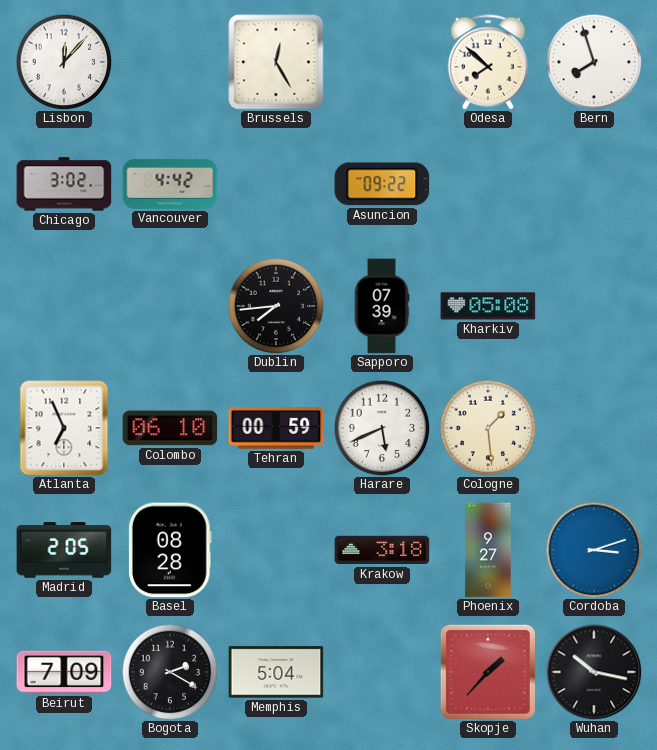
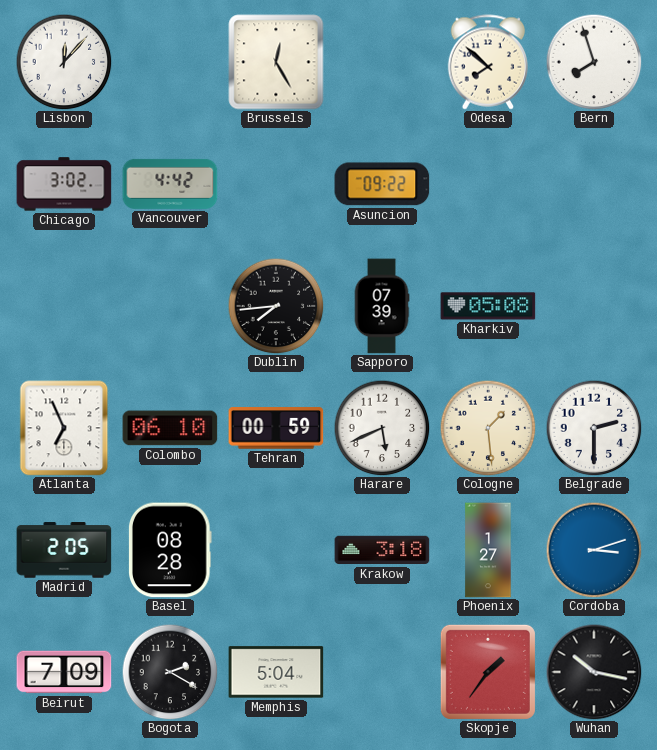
Belgrade: none -> 2:30
Phoenix: 9:27 -> 1:27
Skopje: 1:37 -> 1:36
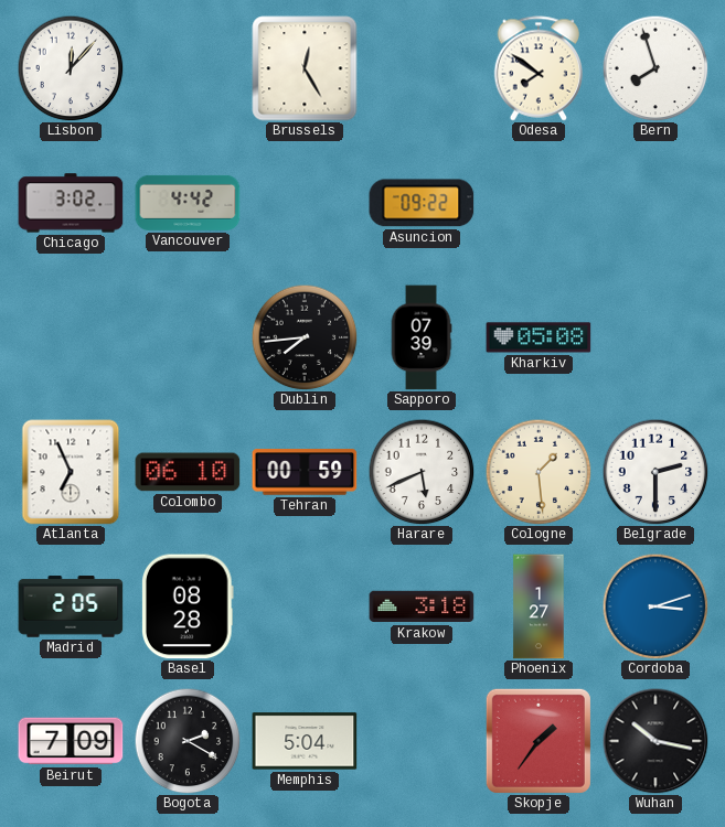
Odesa: 7:52 -> 7:51
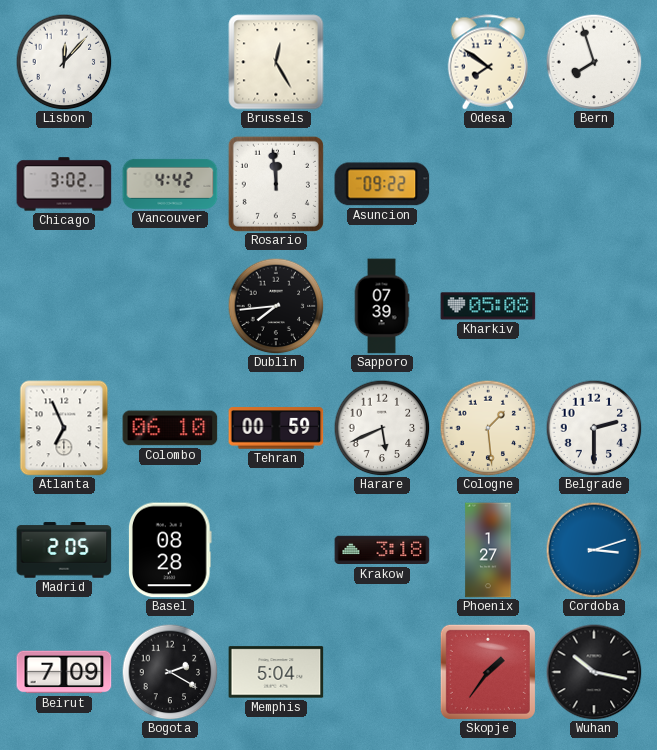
Rosario: none -> 11:59
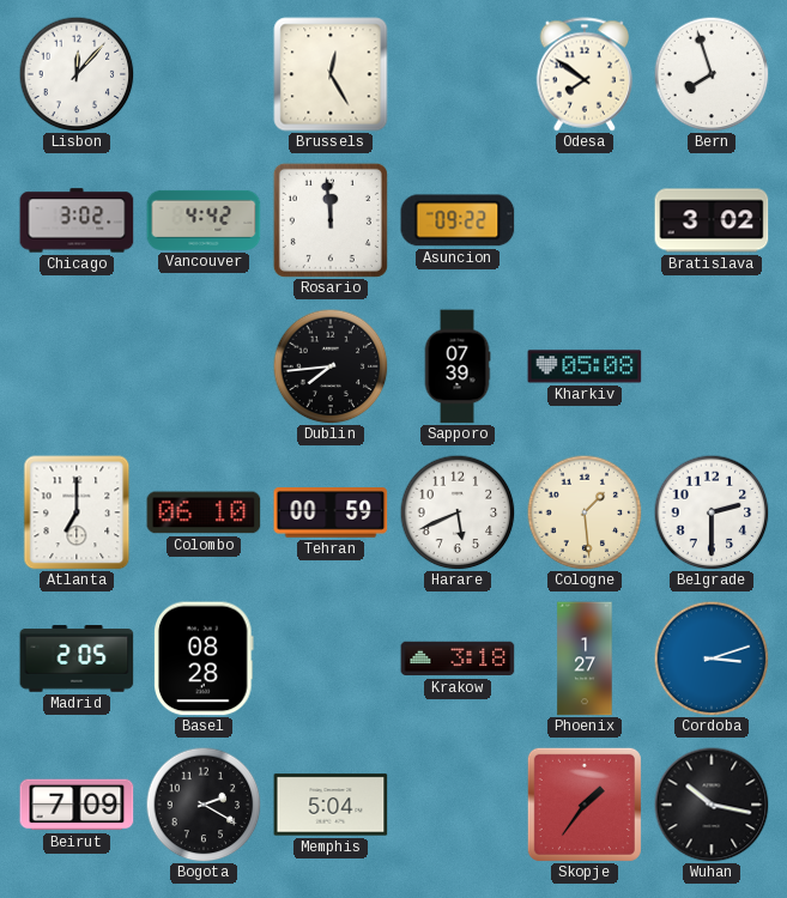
Bratislava: none -> 3:02
Atlanta: 6:56 -> 7:00
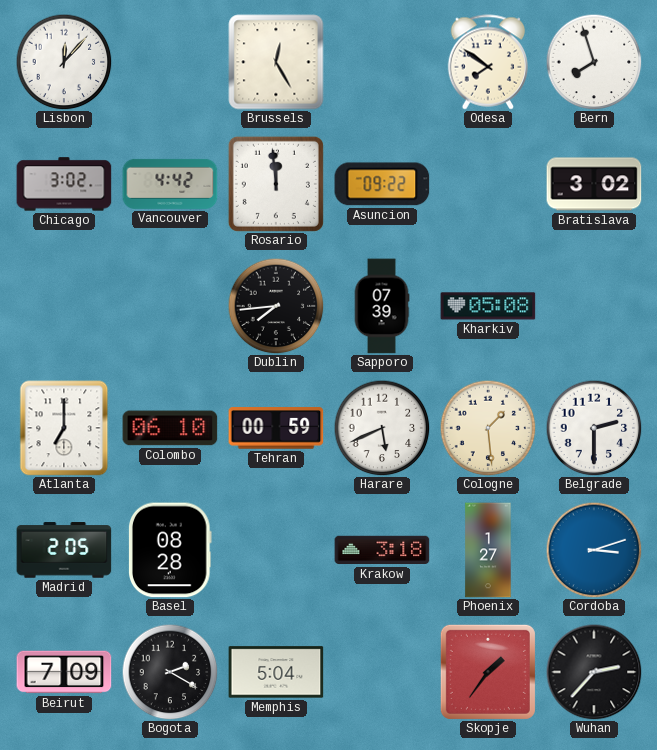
Wuhan: 10:17 -> 2:37
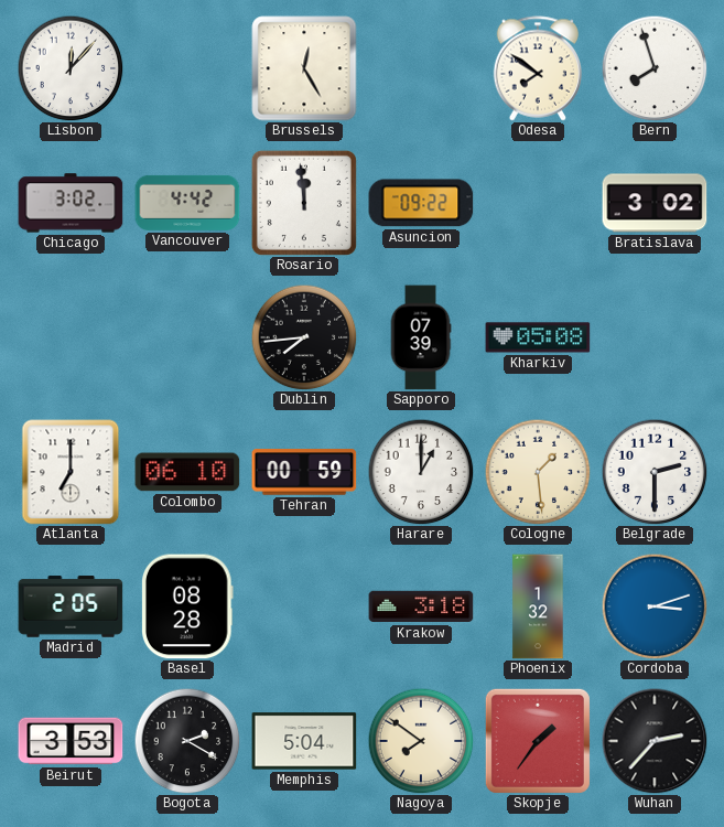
Harare: 5:41 -> 1:00
Phoenix: 1:27 -> 1:32
Beirut: 7:09 -> 3:53
Nagoya: none -> 7:51
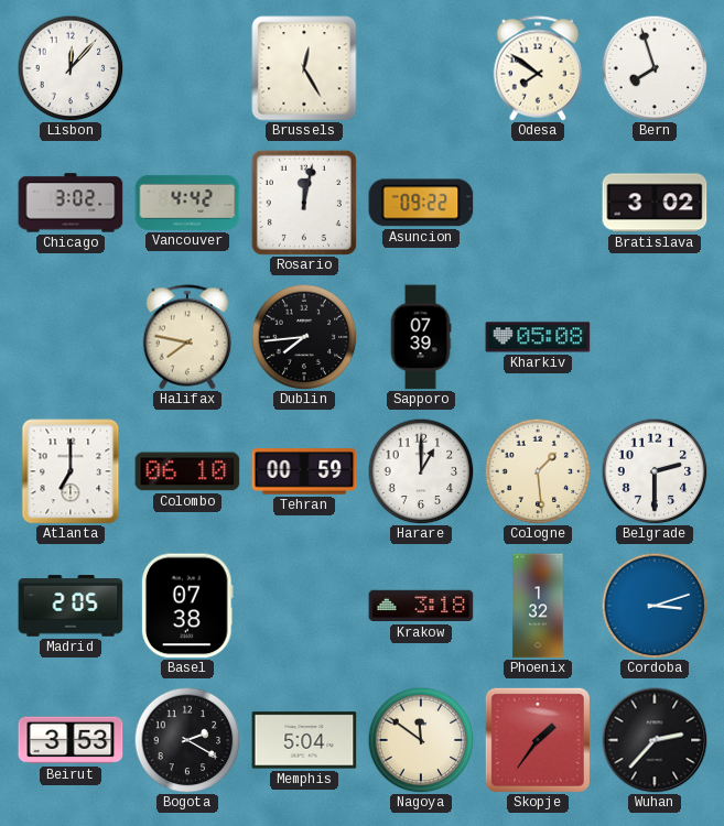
Rosario: 11:59 -> 12:02
Halifax: none -> 7:47
Basel: 08:28 -> 07:38
Nagoya: 7:51 -> 11:51
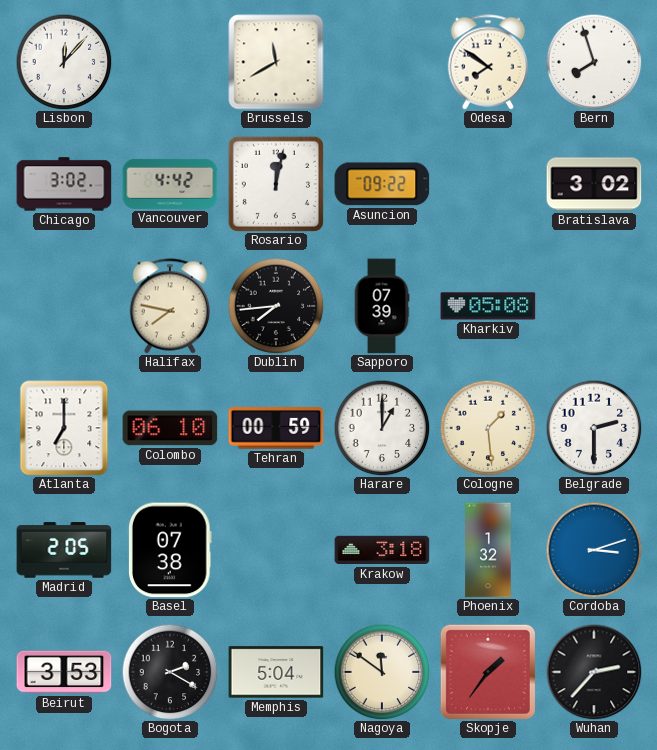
Brussels: 12:25 -> 11:40
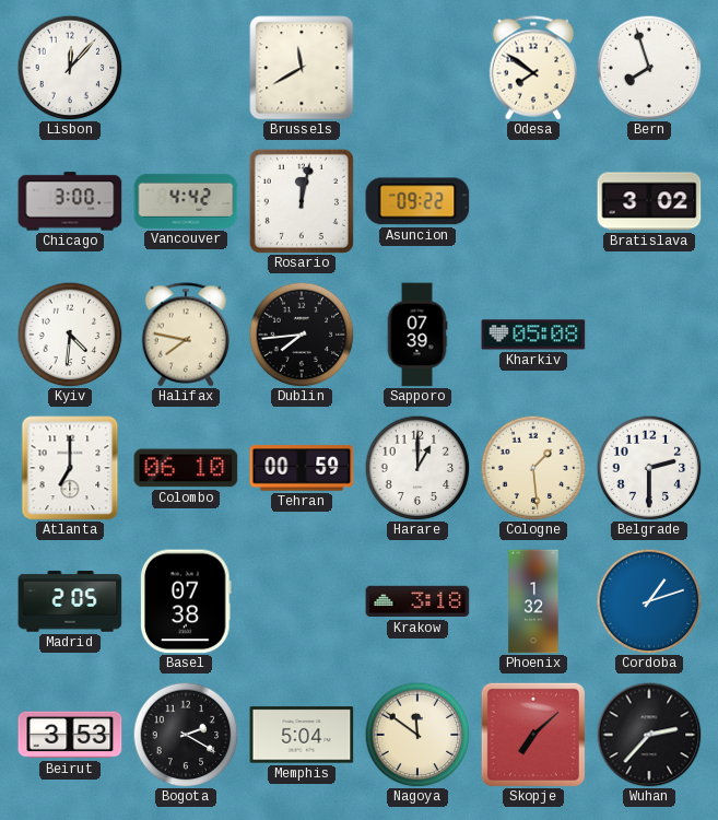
Chicago: 3:02 -> 3:00
Kyiv: none -> 4:31
Cordoba: 3:12 -> 1:12
Skopje: 1:36 -> 7:08
